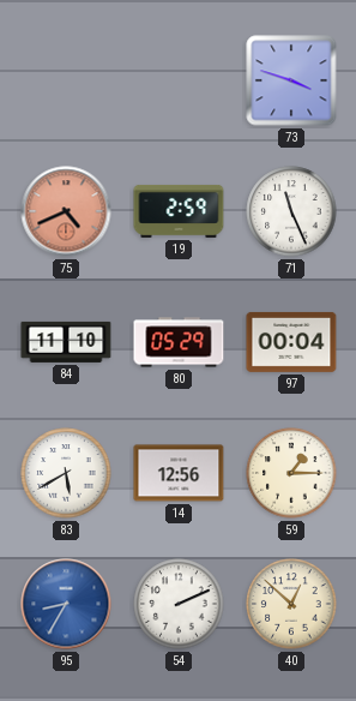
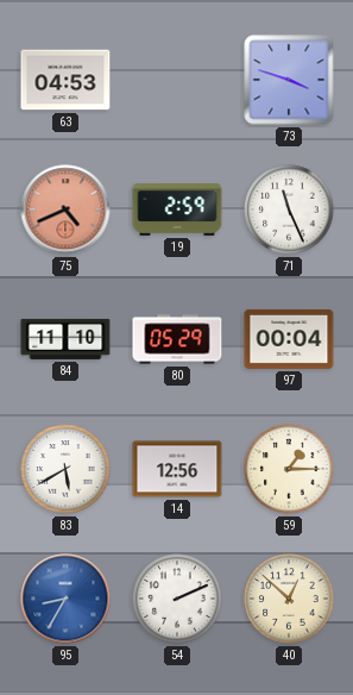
63: none -> 04:53
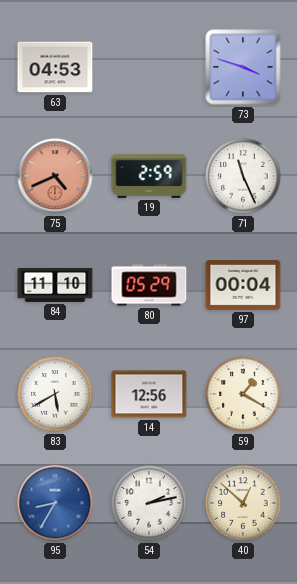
59: 1:15 -> 1:20
54: 2:11 -> 2:13
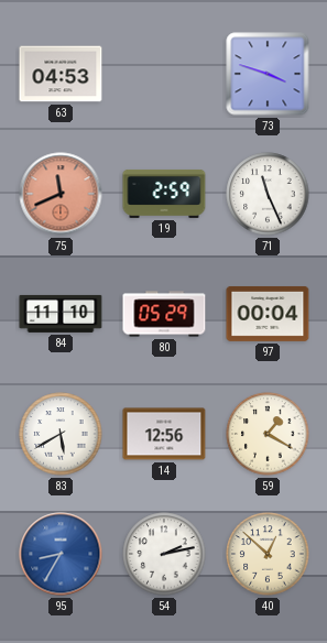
75: 4:41 -> 11:41
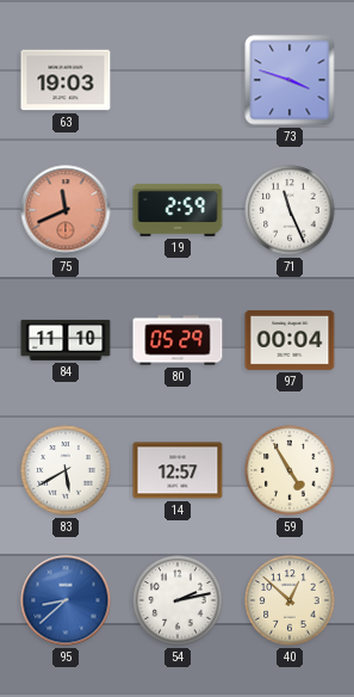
63: 04:53 -> 19:03
14: 12:56 -> 12:57
59: 1:20 -> 4:55
95: 8:35 -> 8:38
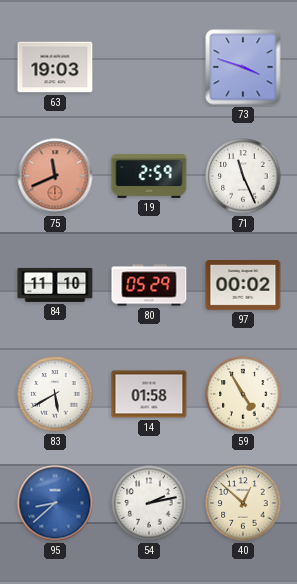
97: 00:04 -> 00:02
14: 12:57 -> 01:58
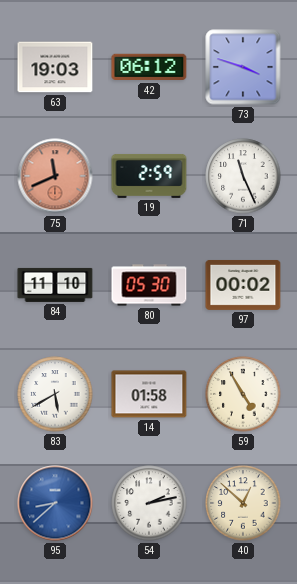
42: none -> 06:12
80: 05:29 -> 05:30
